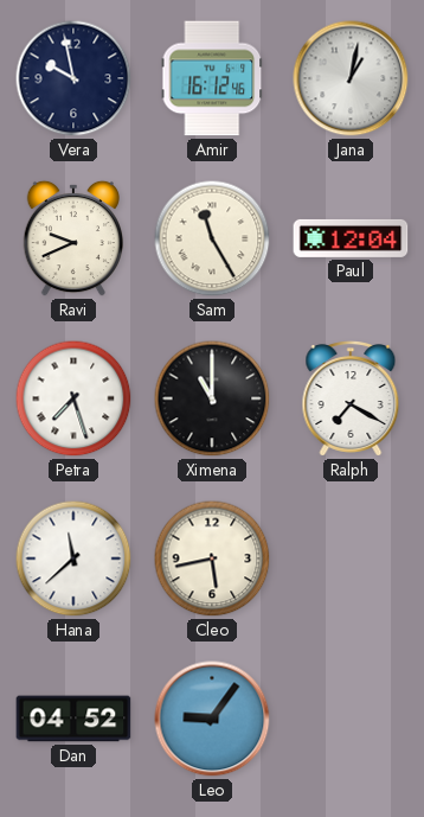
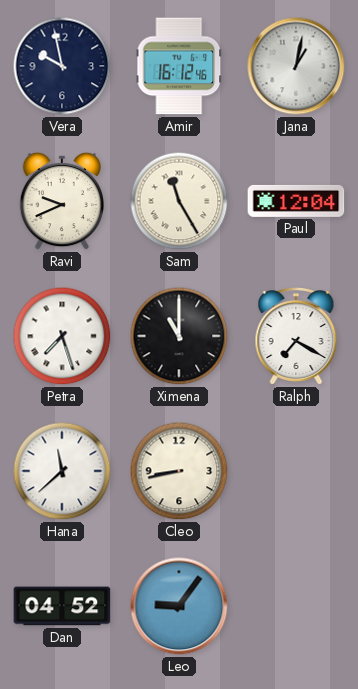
Cleo: 5:43 -> 8:43
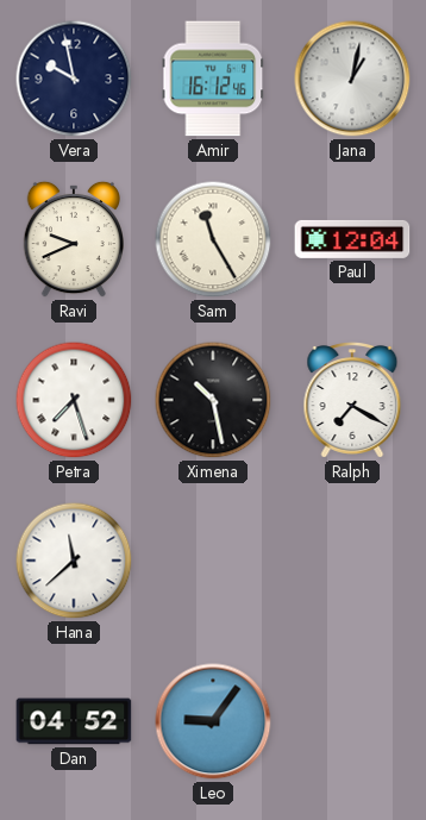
Ximena: 11:00 -> 10:28
Cleo: 8:43 -> none
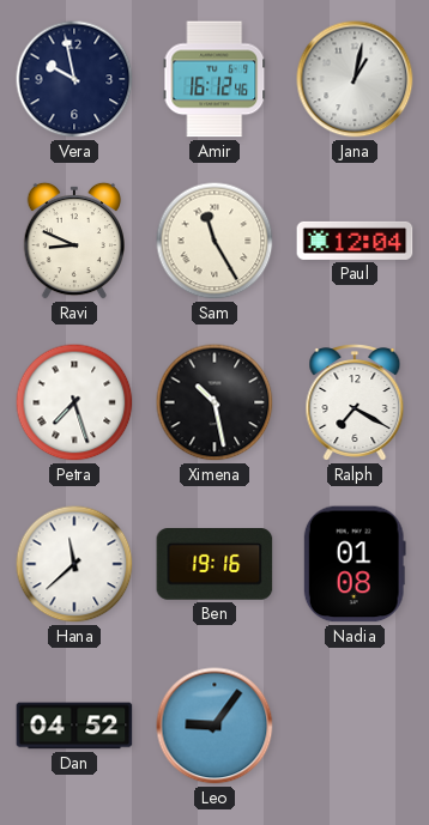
Ravi: 9:41 -> 8:49
Ben: none -> 19:16
Nadia: none -> 01:08
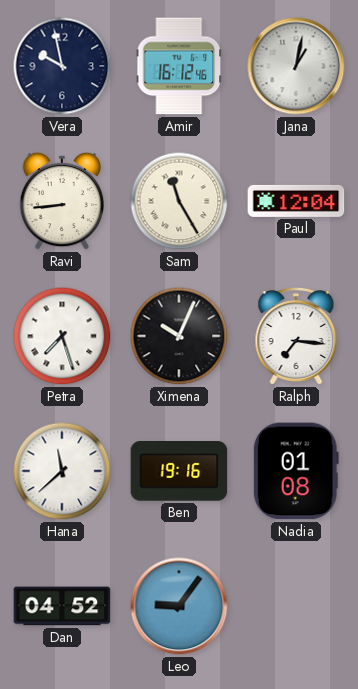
Ravi: 8:49 -> 8:44
Ximena: 10:28 -> 10:04
Ralph: 7:20 -> 7:16
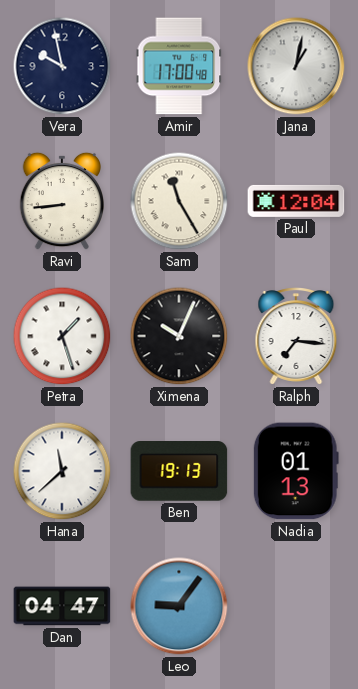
Amir: 16:12 -> 17:00
Petra: 7:27 -> 1:27
Ben: 19:16 -> 19:13
Nadia: 01:08 -> 01:13
Dan: 04:52 -> 04:47
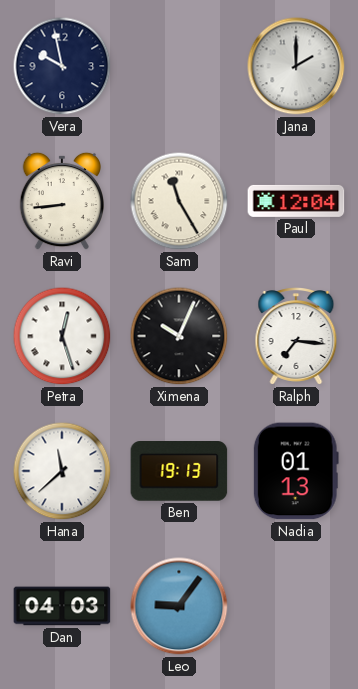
Amir: 17:00 -> none
Jana: 1:02 -> 2:00
Petra: 1:27 -> 12:27
Dan: 04:47 -> 04:03
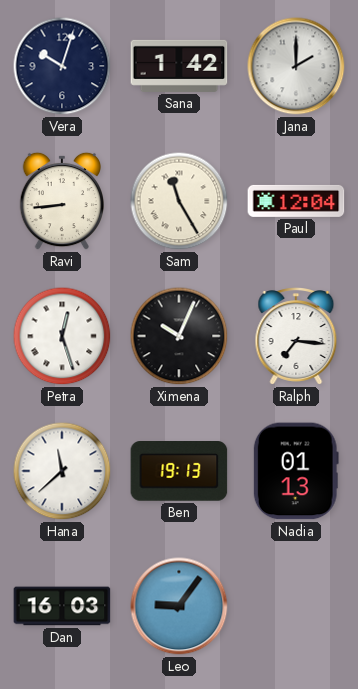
Vera: 9:58 -> 10:03
Sana: none -> 1:42
Dan: 04:03 -> 16:03
